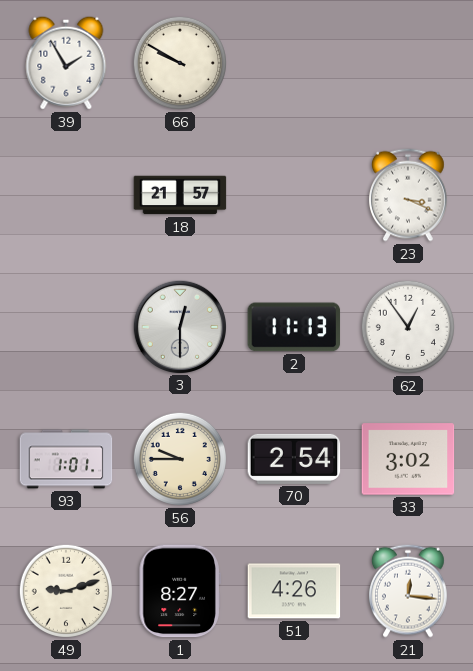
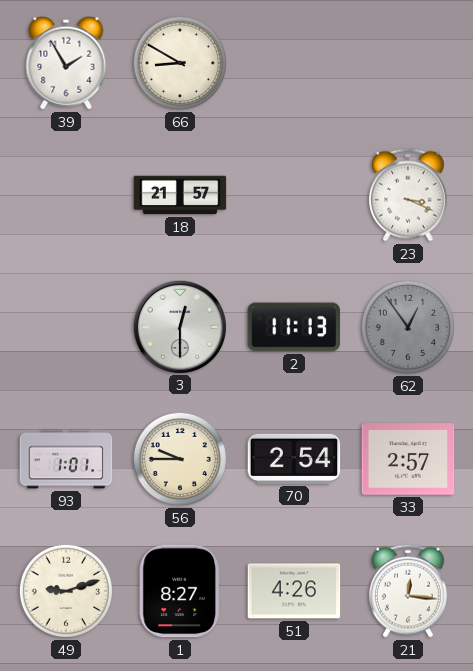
66: 9:50 -> 8:50
62 dial: white -> grey
33: 3:02 -> 2:57
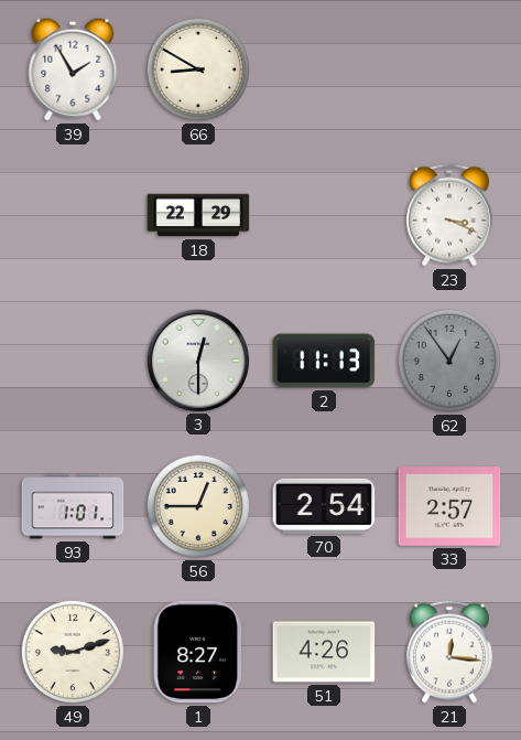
18: 21:57 -> 22:29
56: 9:45 -> 12:45
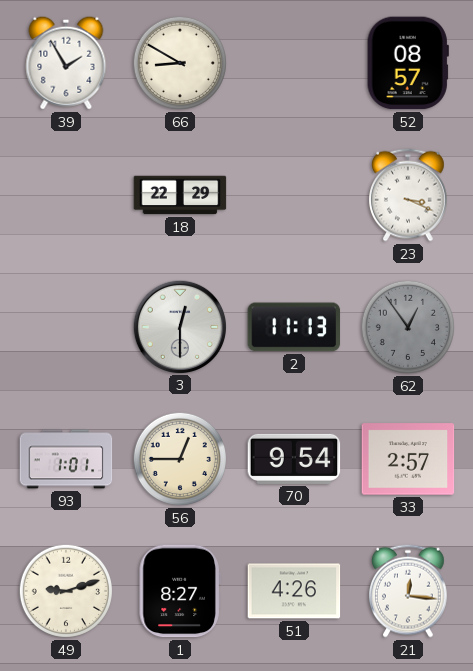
52: none -> 08:57
70: 2:54 -> 9:54
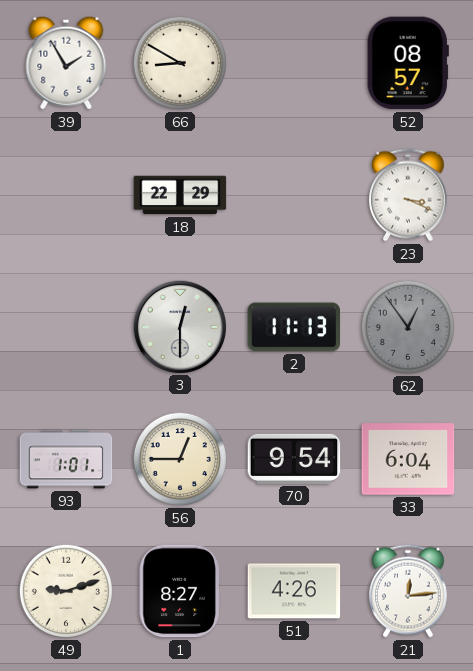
33: 2:57 -> 6:04
21: 12:16 -> 12:14
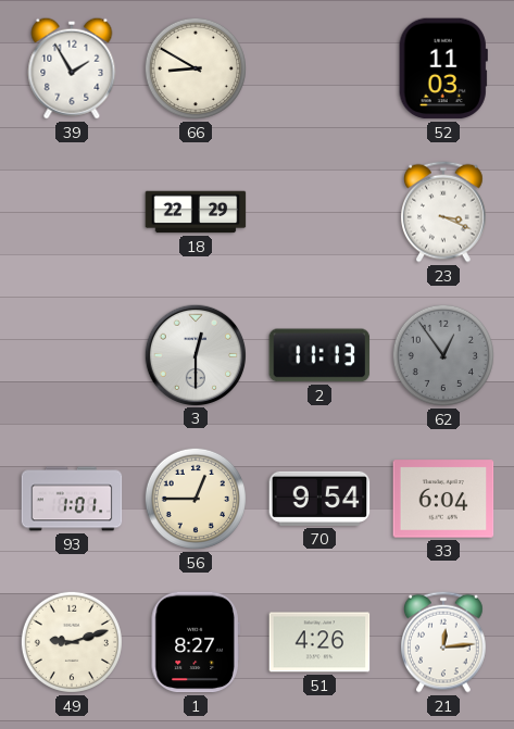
52: 08:57 -> 11:03
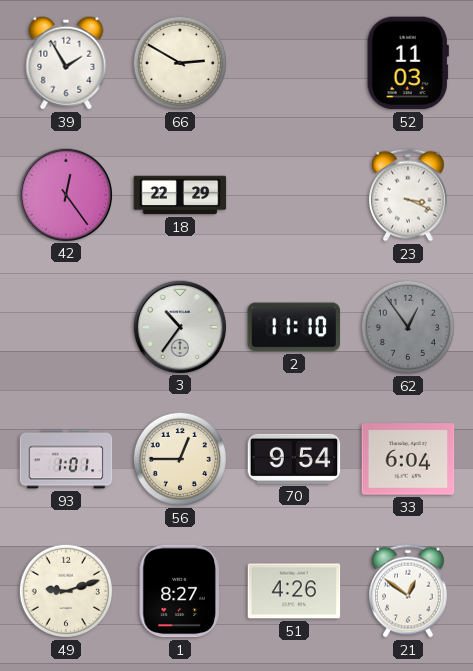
66: 8:50 -> 2:50
42: none -> 12:24
3: 12:30 -> 10:36
2: 11:13 -> 11:10
21: 12:14 -> 12:51
